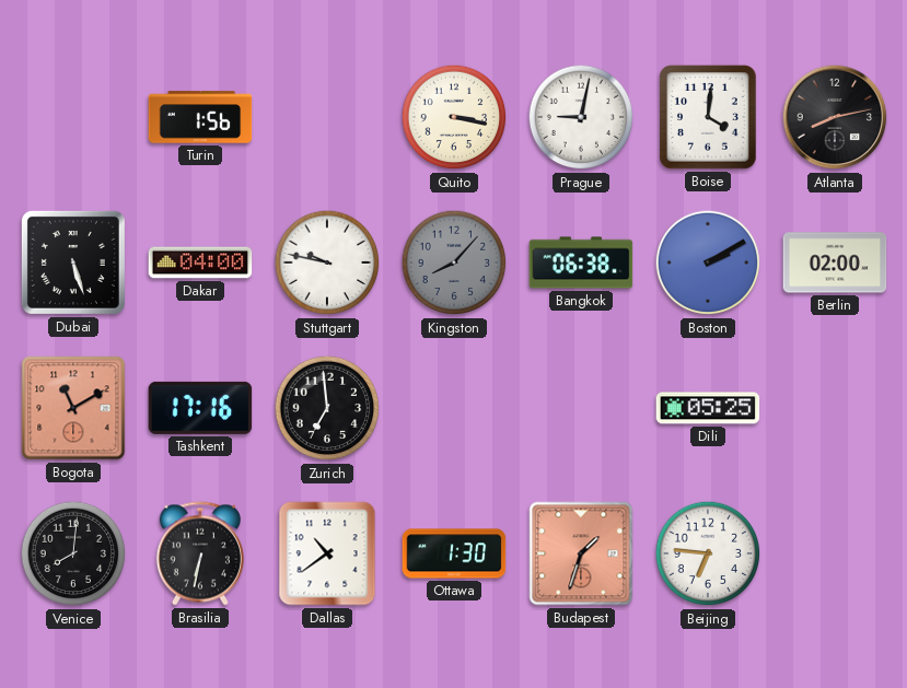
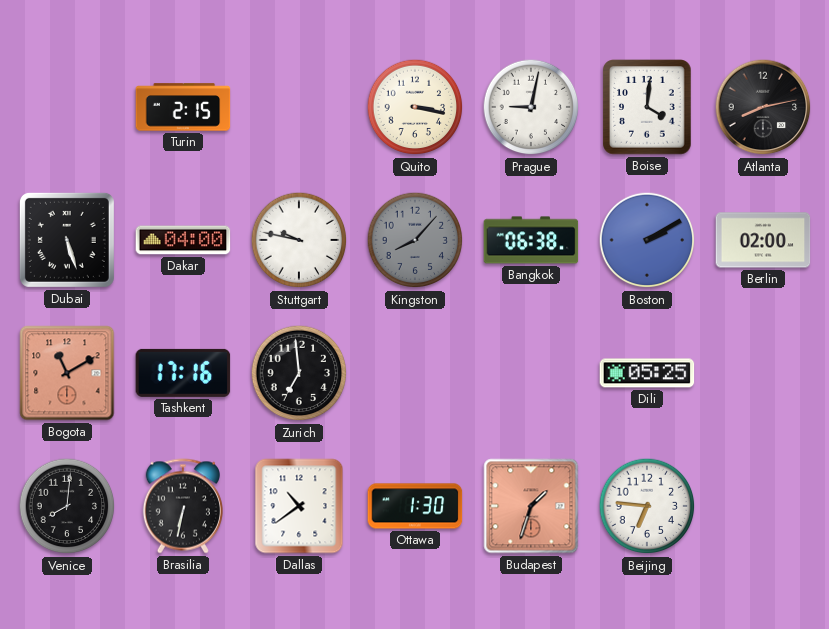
Turin: 1:56 -> 2:15
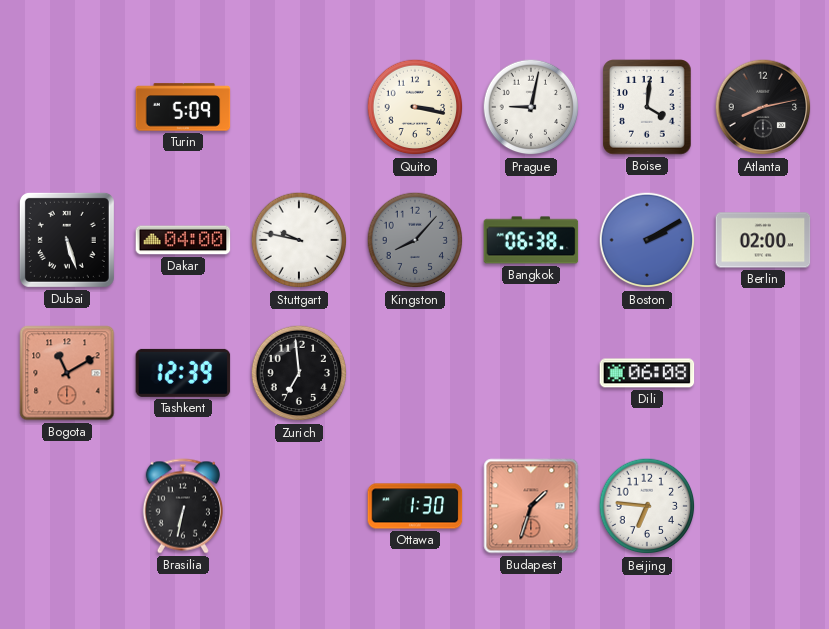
Turin: 2:15 -> 5:09
Tashkent: 17:16 -> 12:39
Dili: 05:25 -> 06:08
Venice: 8:01 -> none
Dallas: 10:39 -> none
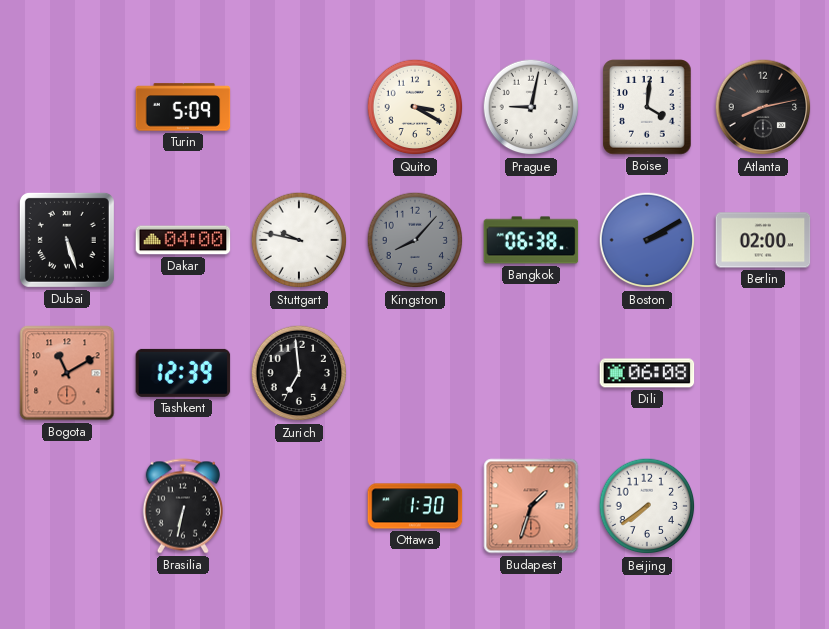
Quito: 3:17 -> 3:20
Beijing: 6:46 -> 7:39
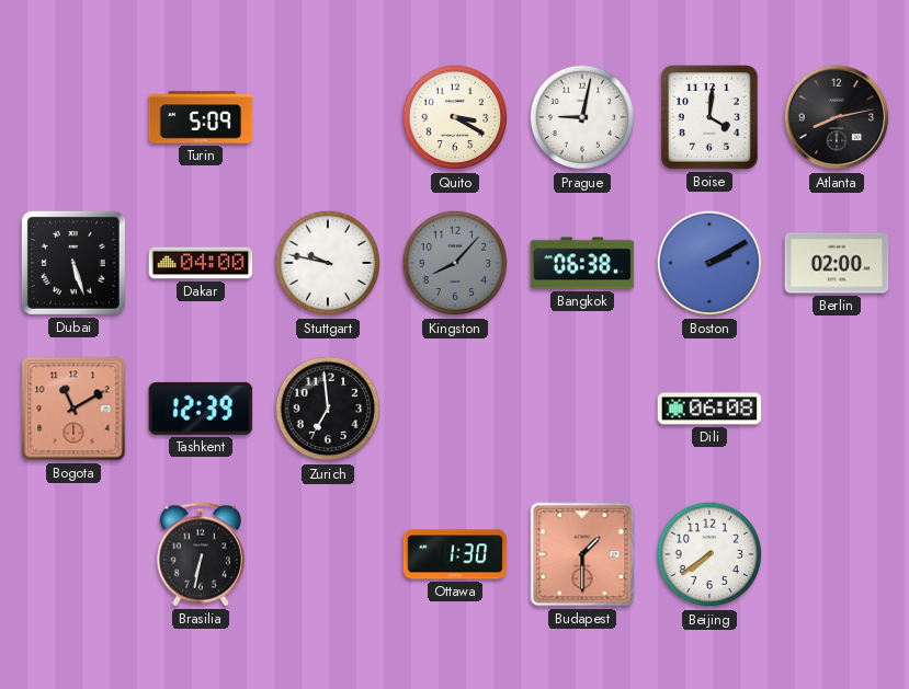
Budapest: 1:33 -> 1:30
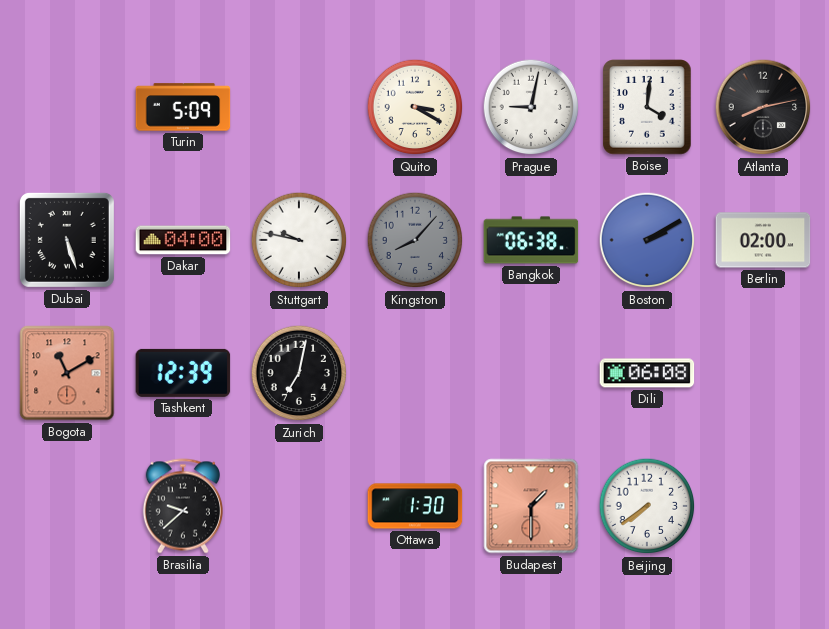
Zurich: 6:59 -> 7:02
Brasilia: 6:32 -> 9:38
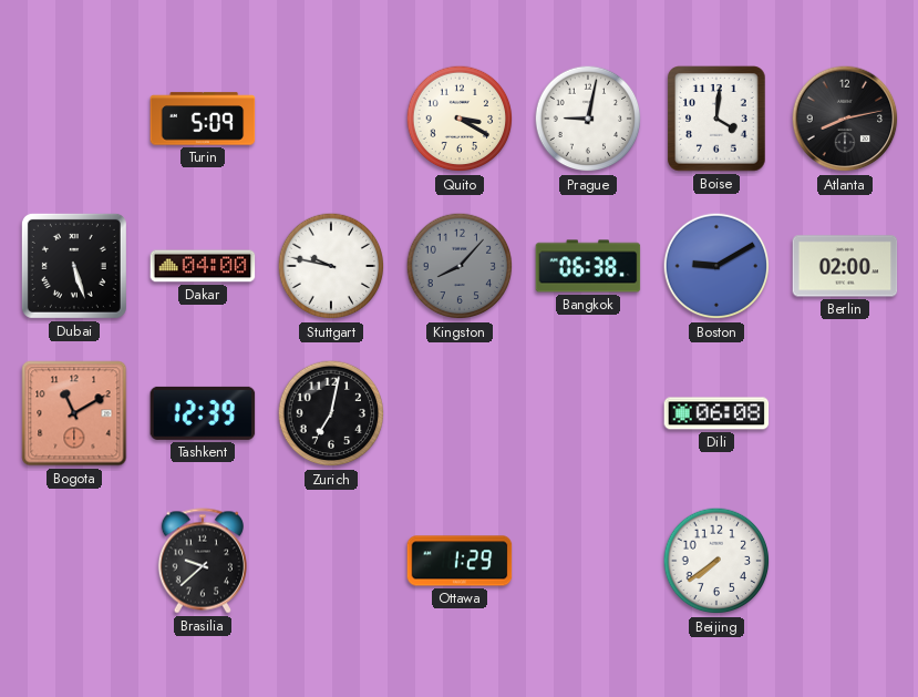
Boston: 2:10 -> 9:10
Ottawa: 1:30 -> 1:29
Budapest: 1:30 -> none
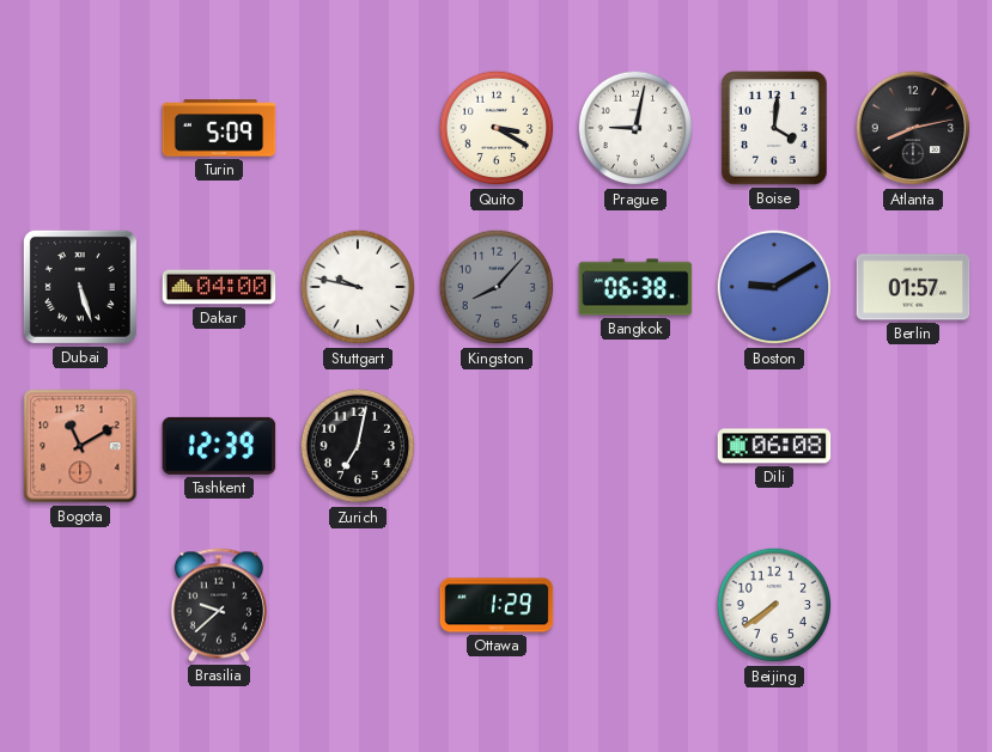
Berlin: 02:00 -> 01:57
